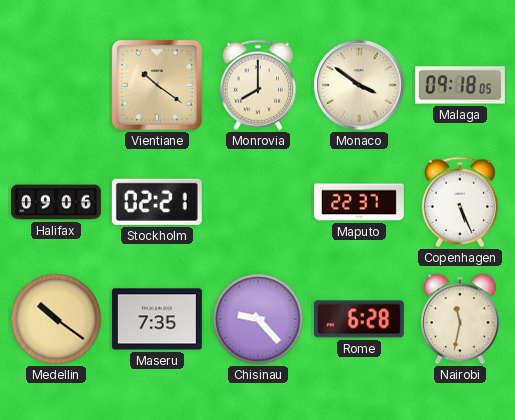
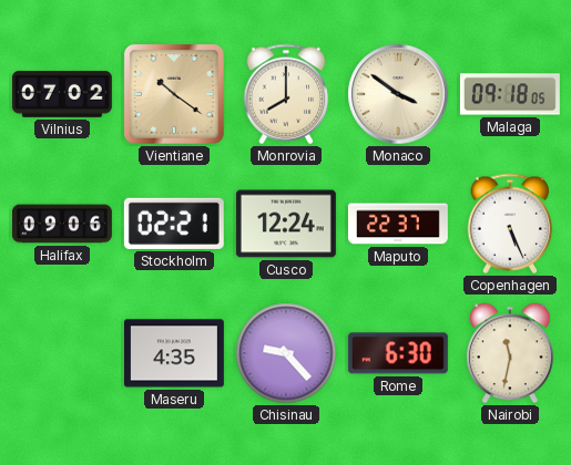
Vilnius: none -> 07:02
Cusco: none -> 12:24
Medellin: 10:21 -> none
Maseru: 7:35 -> 4:35
Rome: 6:28 -> 6:30
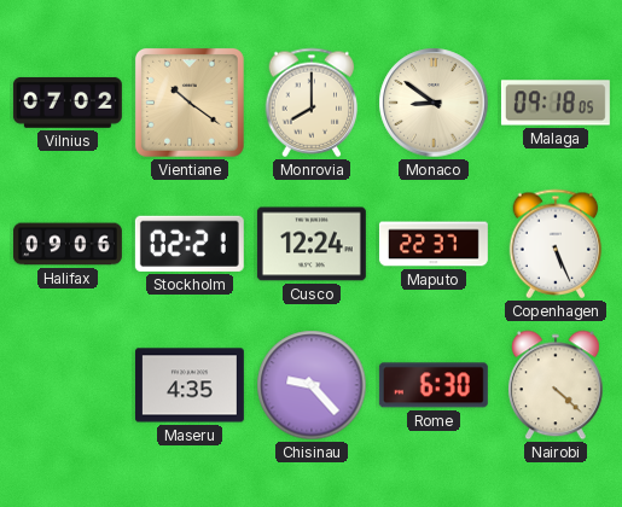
Monaco: 3:51 -> 8:51
Nairobi: 11:32 -> 4:22
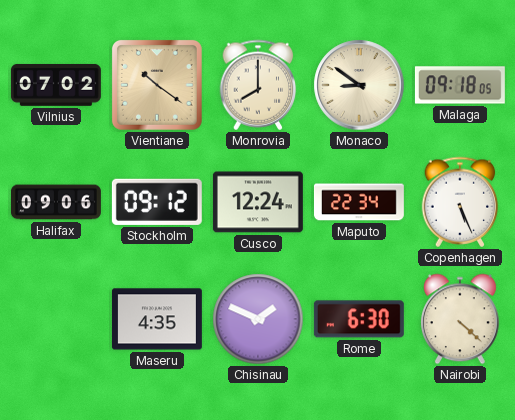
Stockholm: 02:21 -> 09:12
Maputo: 22:37 -> 22:34
Chisinau: 9:23 -> 1:49
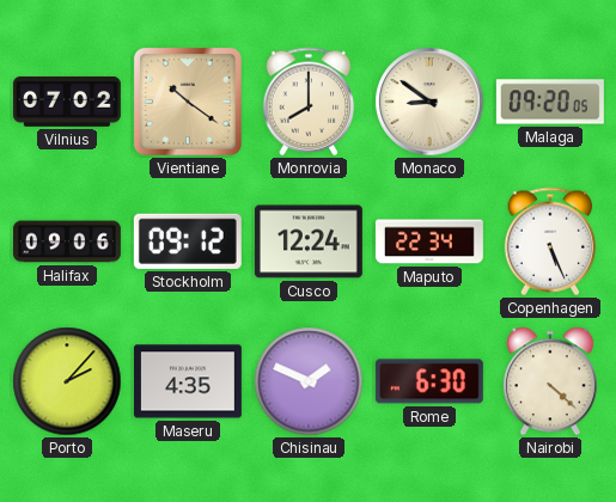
Malaga: 09:18 -> 09:20
Porto: none -> 2:07
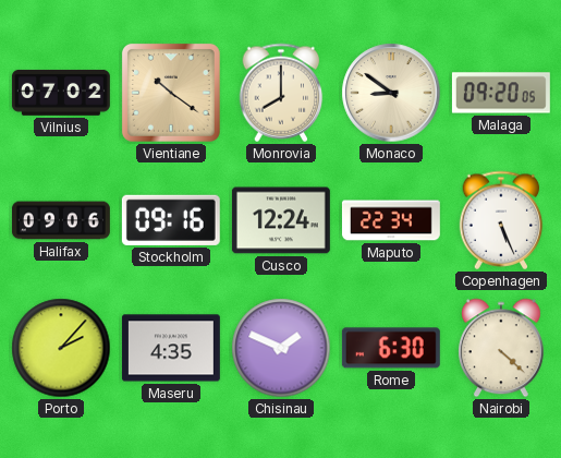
Stockholm: 09:12 -> 09:16
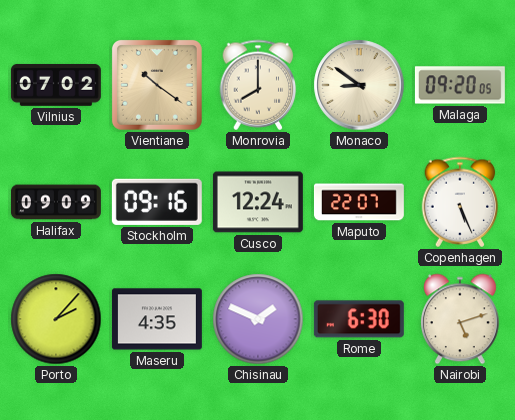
Halifax: 09:06 -> 09:09
Maputo: 22:34 -> 22:07
Nairobi: 4:22 -> 5:12
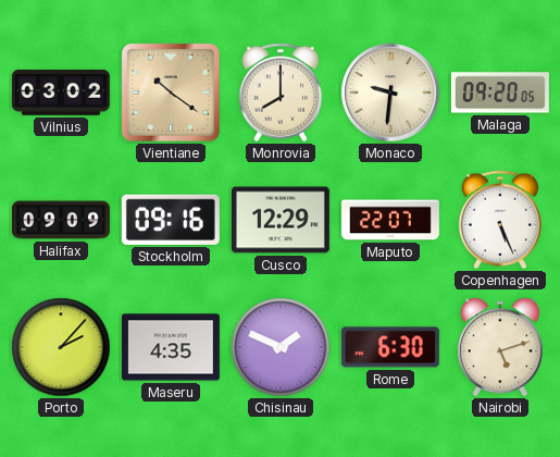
Vilnius: 07:02 -> 03:02
Monaco: 8:51 -> 9:31
Cusco: 12:24 -> 12:29
